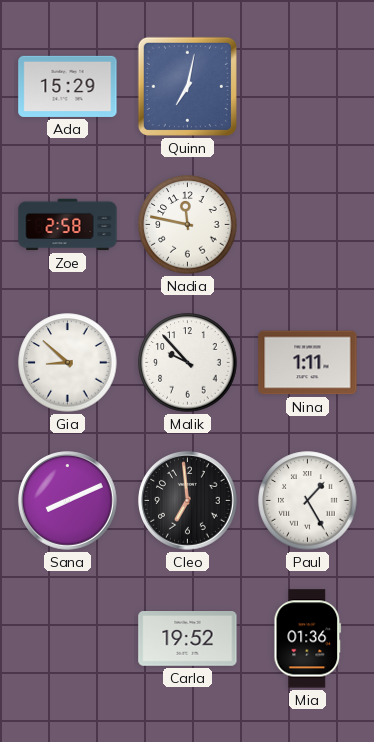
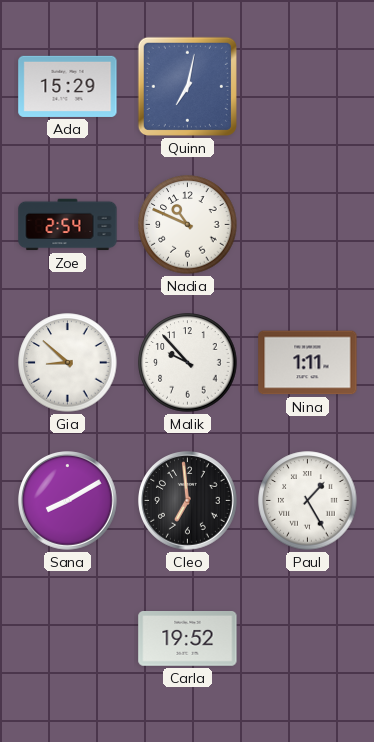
Zoe: 2:58 -> 2:54
Nadia: 11:47 -> 10:49
Sana: 8:11 -> 8:10
Mia: 01:36 -> none
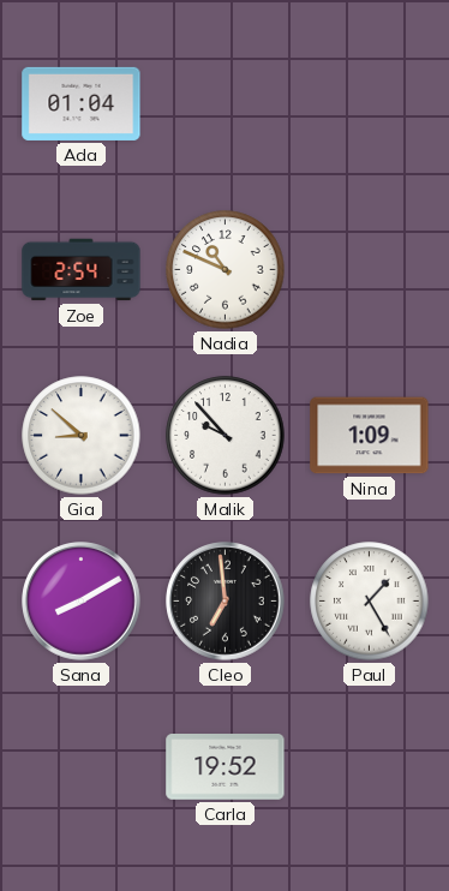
Ada: 15:29 -> 01:04
Quinn: 7:02 -> none
Nina: 1:11 -> 1:09
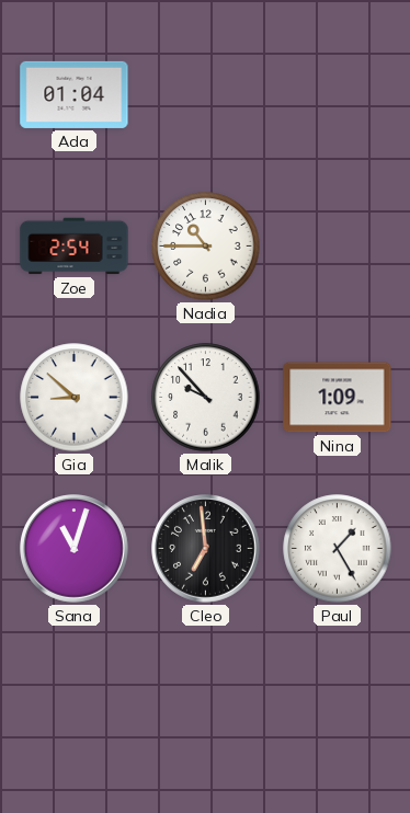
Nadia: 10:49 -> 10:45
Sana: 8:10 -> 11:03
Carla: 19:52 -> none
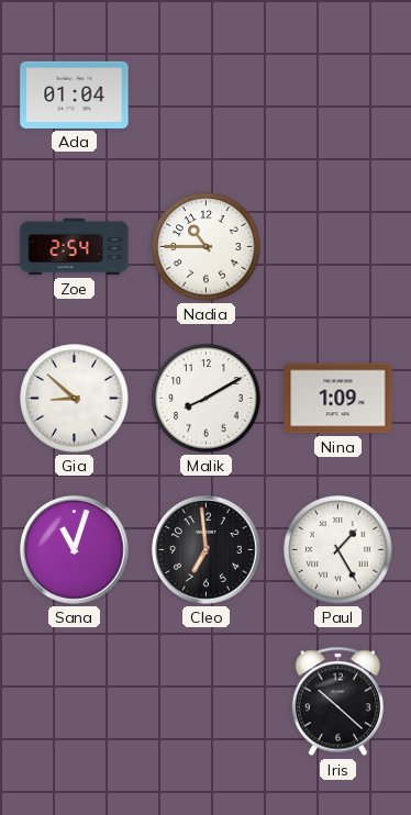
Malik: 9:53 -> 8:10
Iris: none -> 10:22
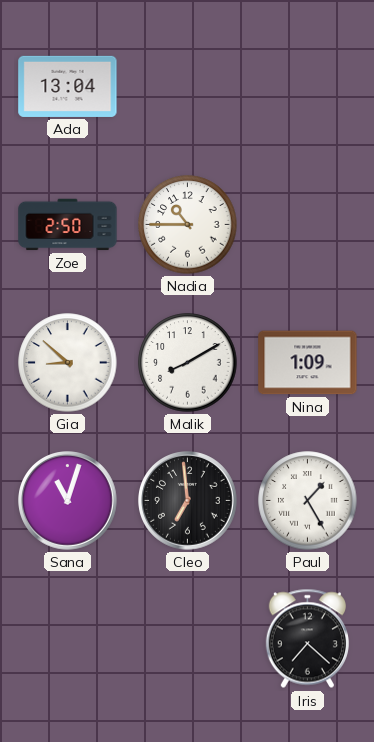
Ada: 01:04 -> 13:04
Zoe: 2:54 -> 2:50
Iris: 10:22 -> 7:22
